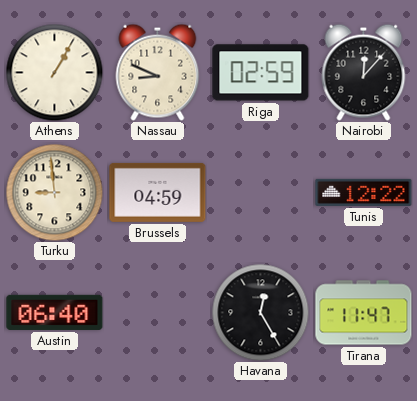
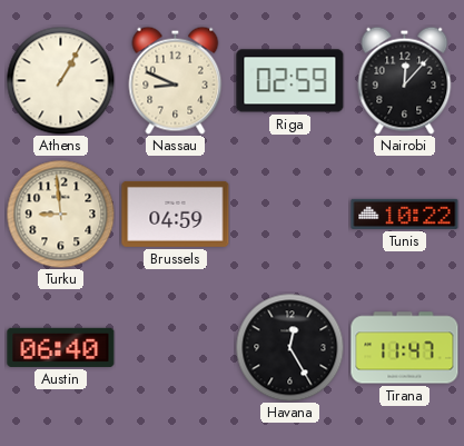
Tunis: 12:22 -> 10:22
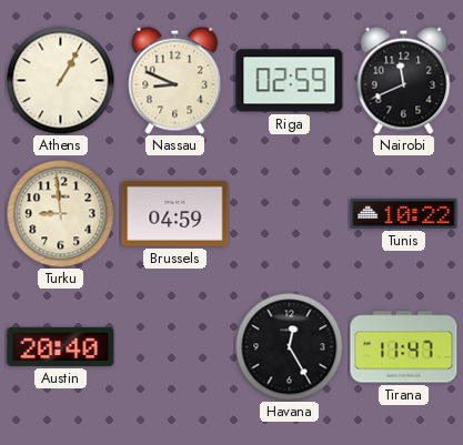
Nairobi: 12:07 -> 11:41
Austin: 06:40 -> 20:40
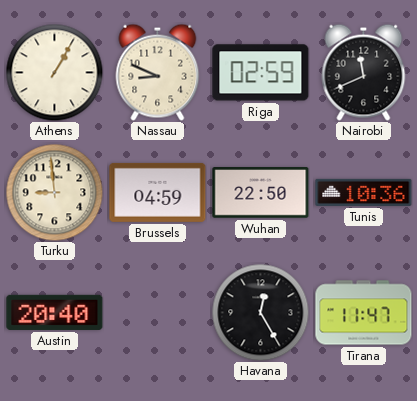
Wuhan: none -> 22:50
Tunis: 10:22 -> 10:36
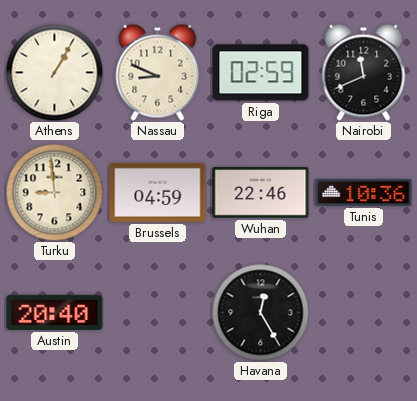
Wuhan: 22:50 -> 22:46
Tirana: 11:47 -> none
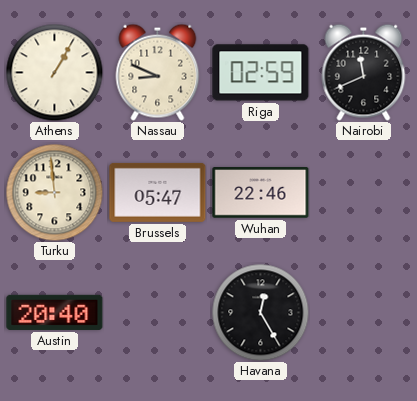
Brussels: 04:59 -> 05:47
Tunis: 10:36 -> none
